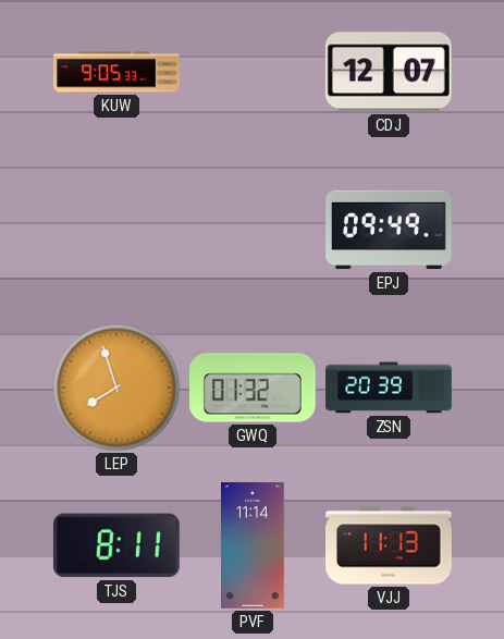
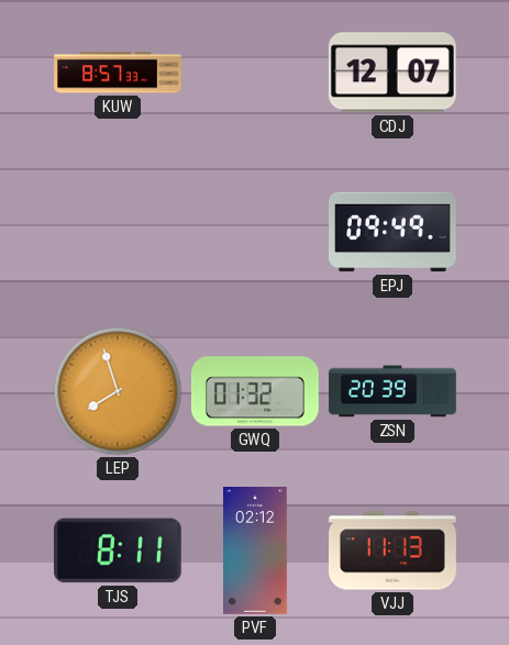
KUW: 9:05 -> 8:57
PVF: 11:14 -> 02:12
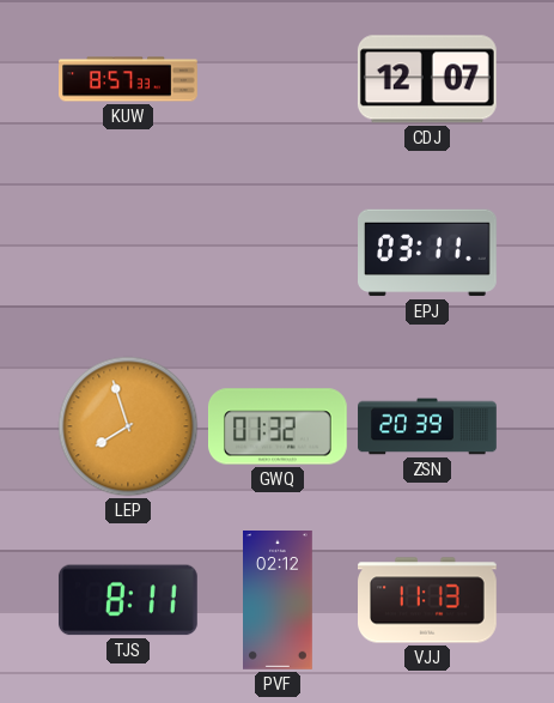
EPJ: 09:49 -> 03:11
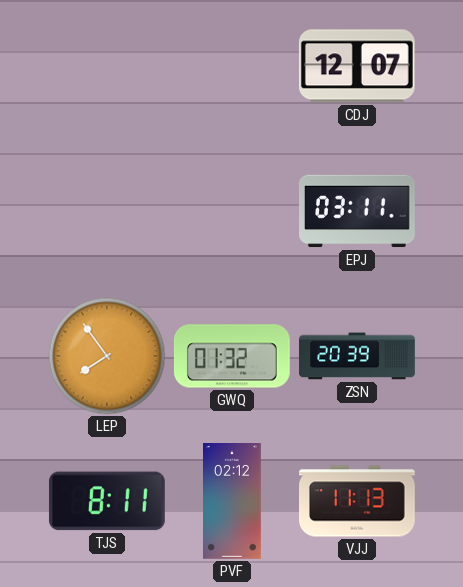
KUW: 8:57 -> none
LEP: 7:57 -> 7:54
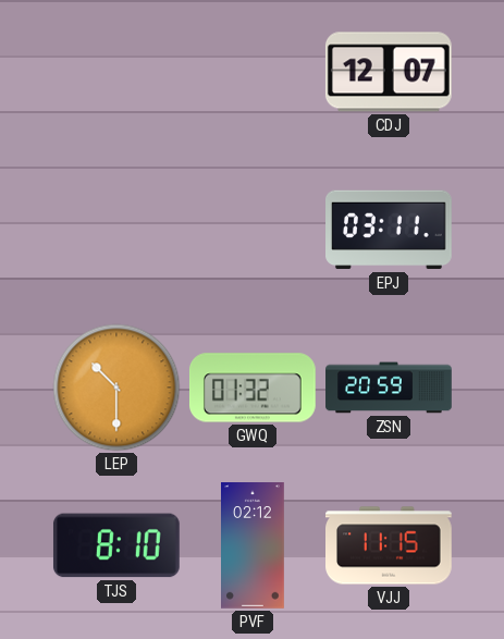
LEP: 7:54 -> 10:30
ZSN: 20:39 -> 20:59
TJS: 8:11 -> 8:10
VJJ: 11:13 -> 11:15
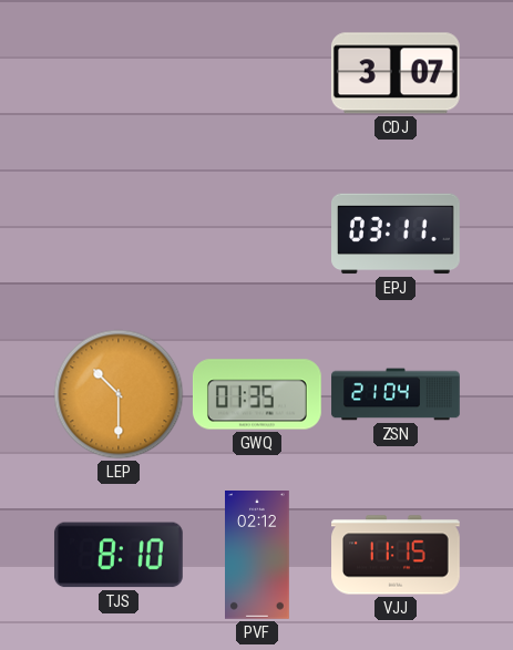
CDJ: 12:07 -> 3:07
GWQ: 01:32 -> 01:35
ZSN: 20:59 -> 21:04
